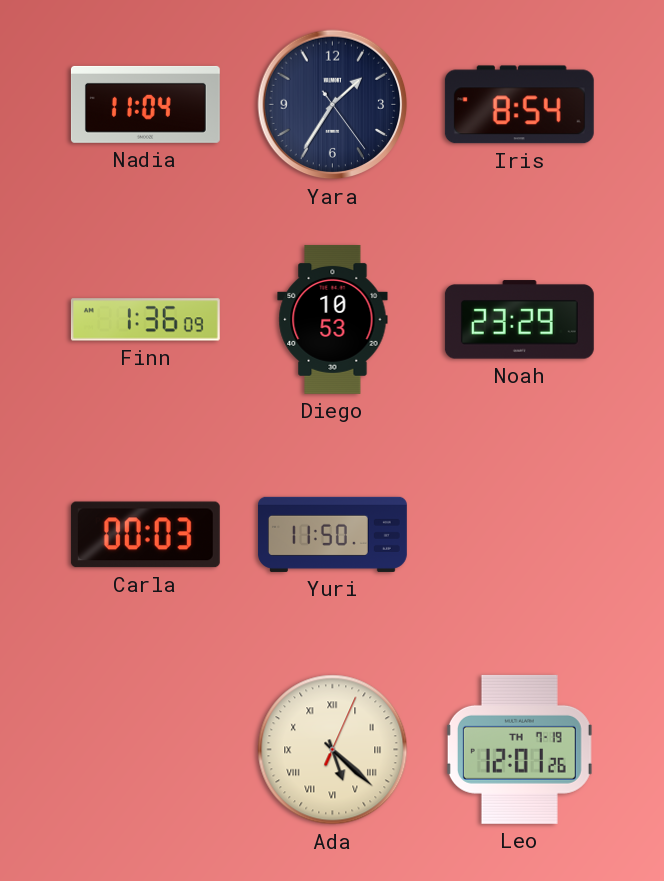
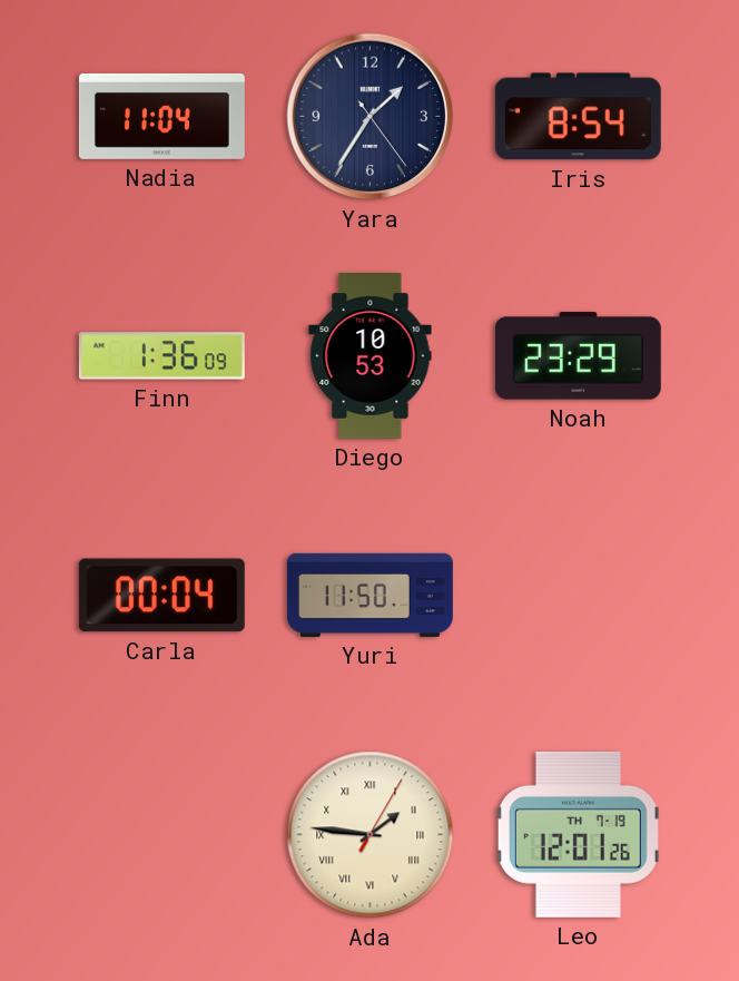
Carla: 00:03 -> 00:04
Ada: 5:22 -> 1:46
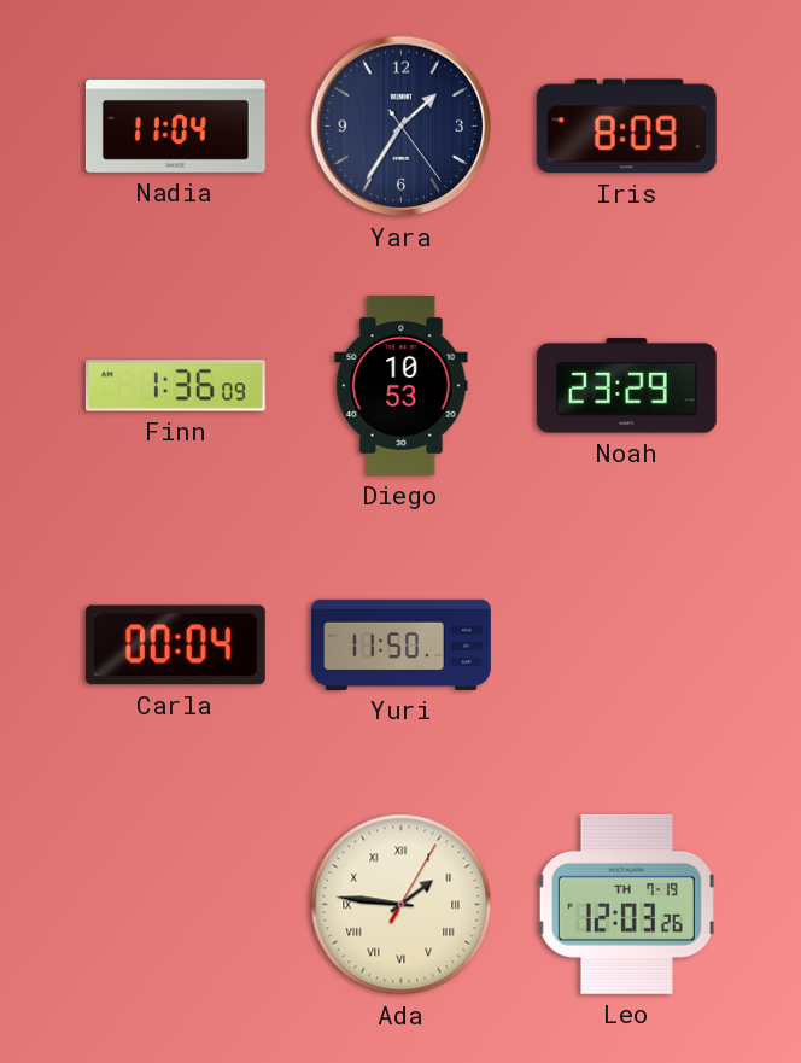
Iris: 8:54 -> 8:09
Leo: 12:01 -> 12:03
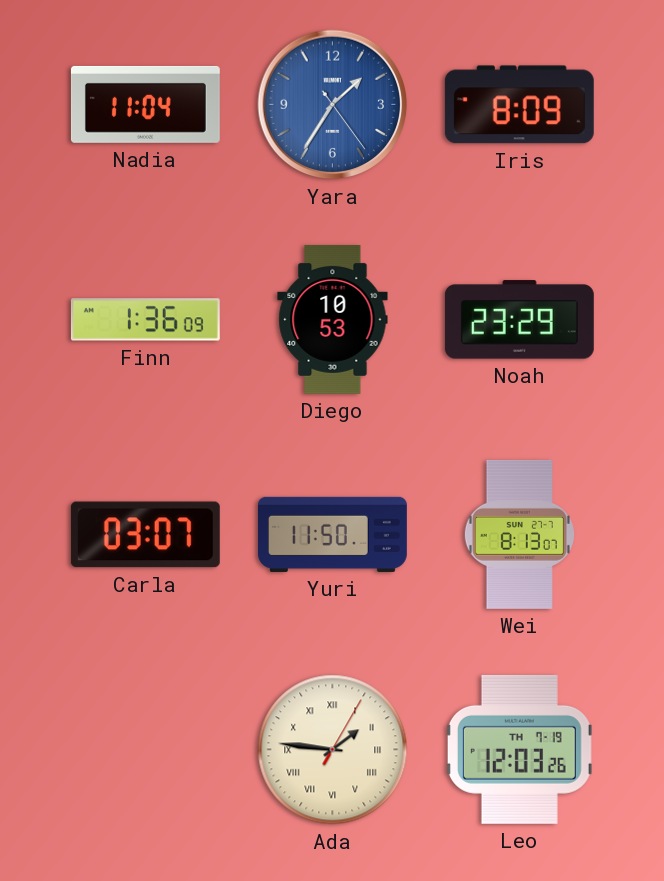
Yara dial: navy -> blue
Carla: 00:04 -> 03:07
Wei: none -> 8:13
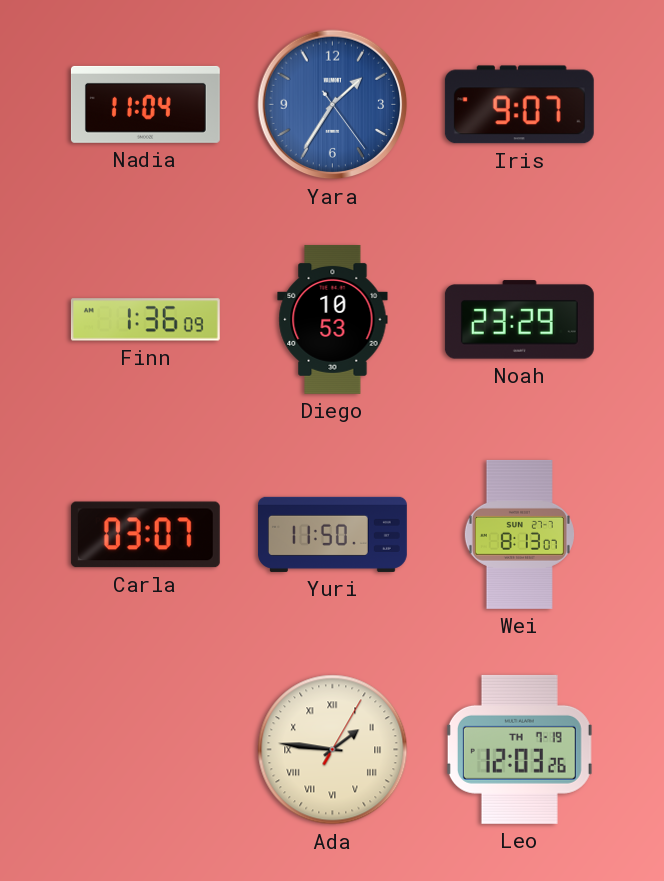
Iris: 8:09 -> 9:07
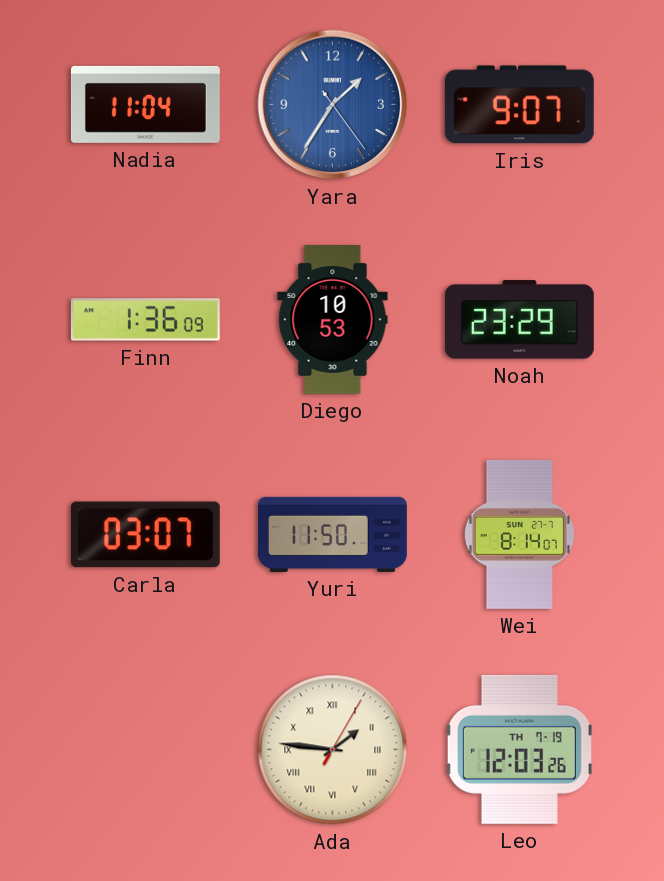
Wei: 8:13 -> 8:14
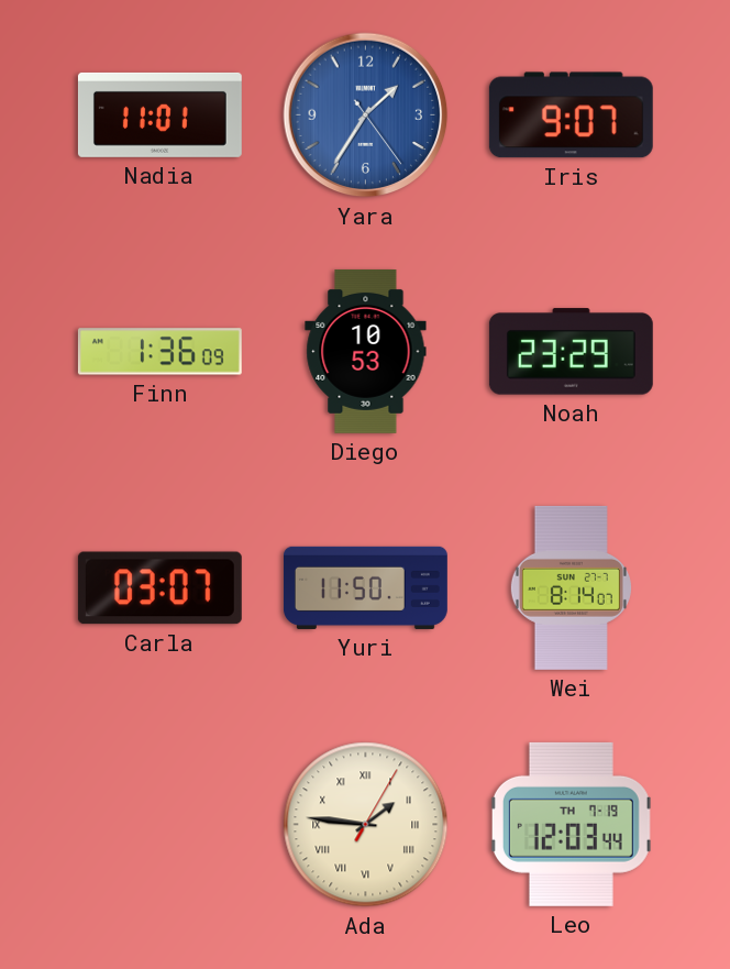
Nadia: 11:04 -> 11:01
Leo: 12:03:26 -> 12:03:44
